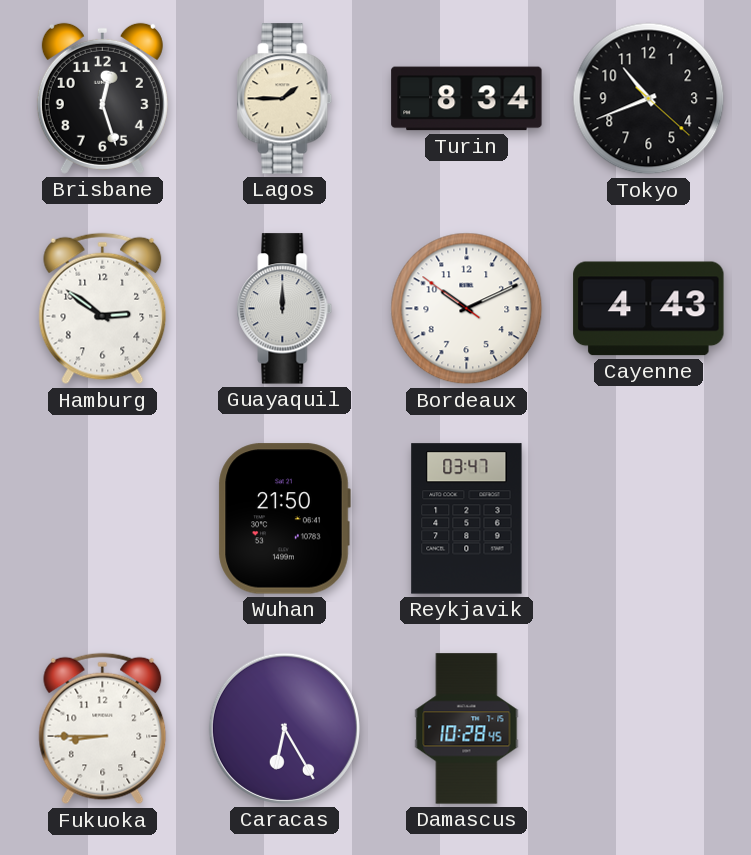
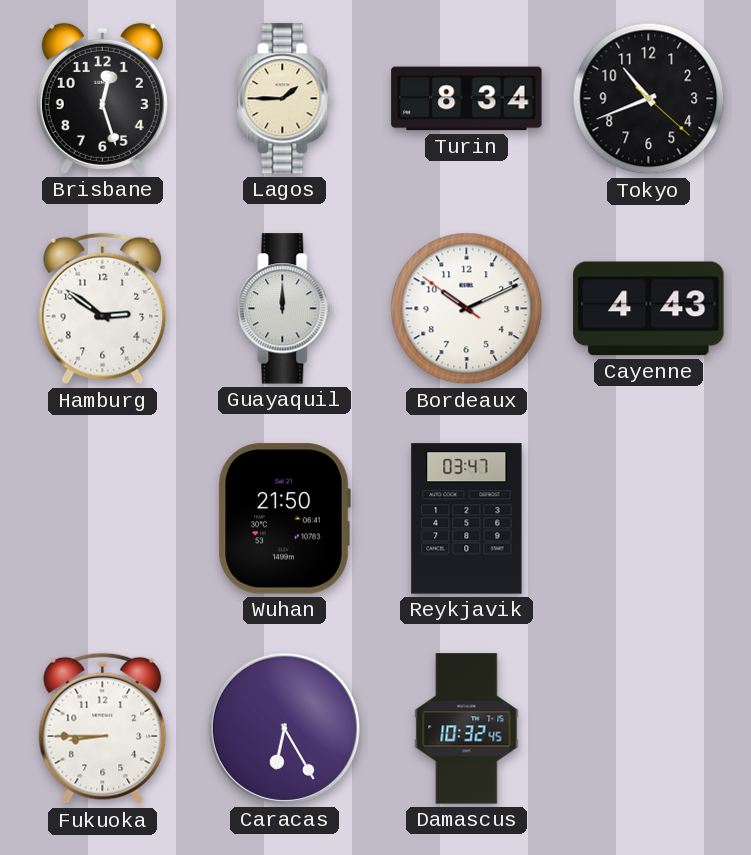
Damascus: 10:28 -> 10:32
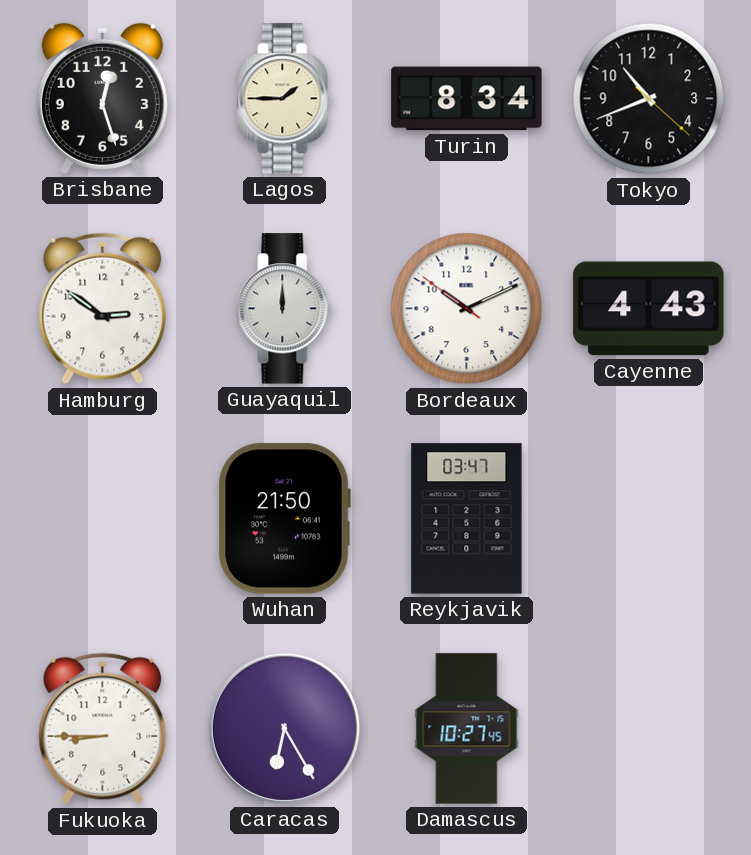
Damascus: 10:32 -> 10:27
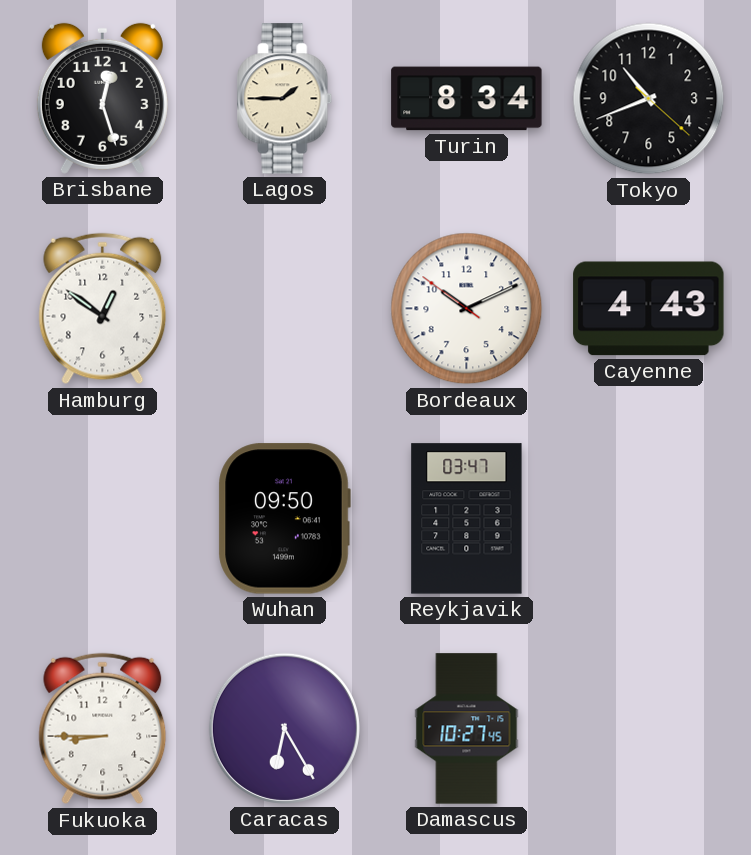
Hamburg: 2:51 -> 12:51
Guayaquil: 12:00 -> none
Wuhan: 21:50 -> 09:50
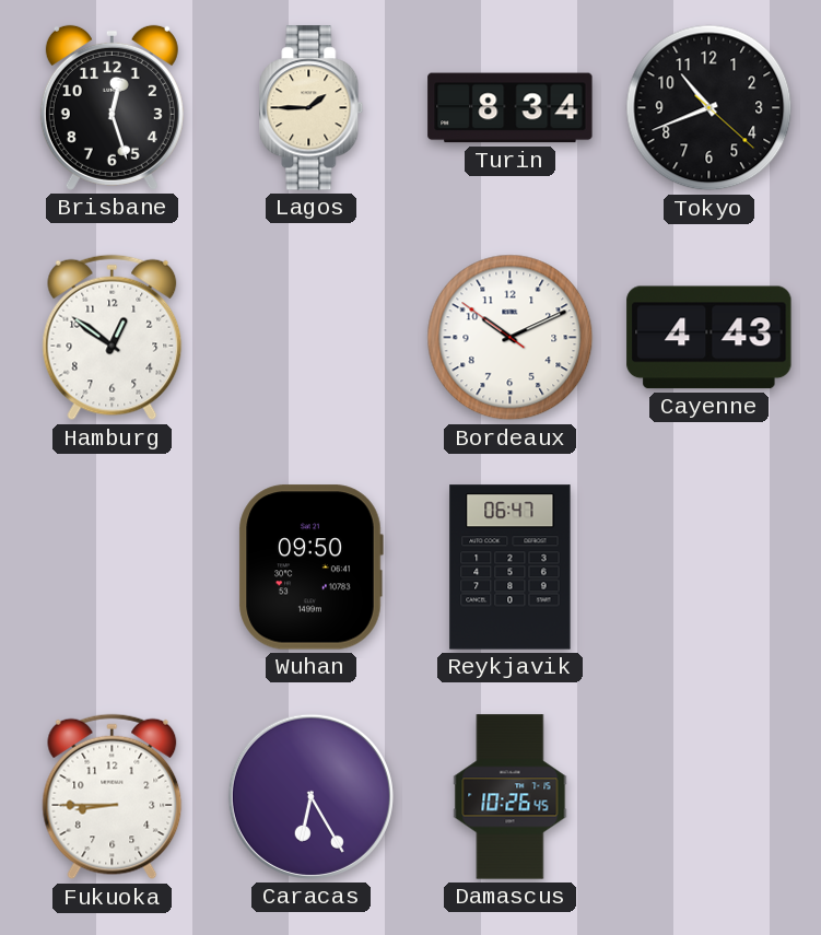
Reykjavik: 03:47 -> 06:47
Damascus: 10:27 -> 10:26
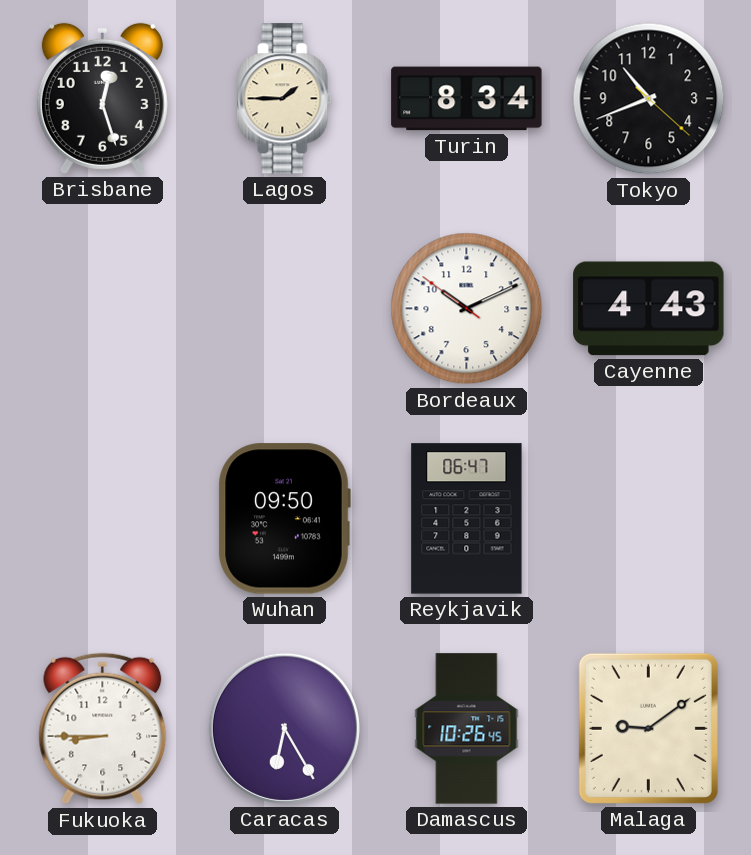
Hamburg: 12:51 -> none
Malaga: none -> 9:09
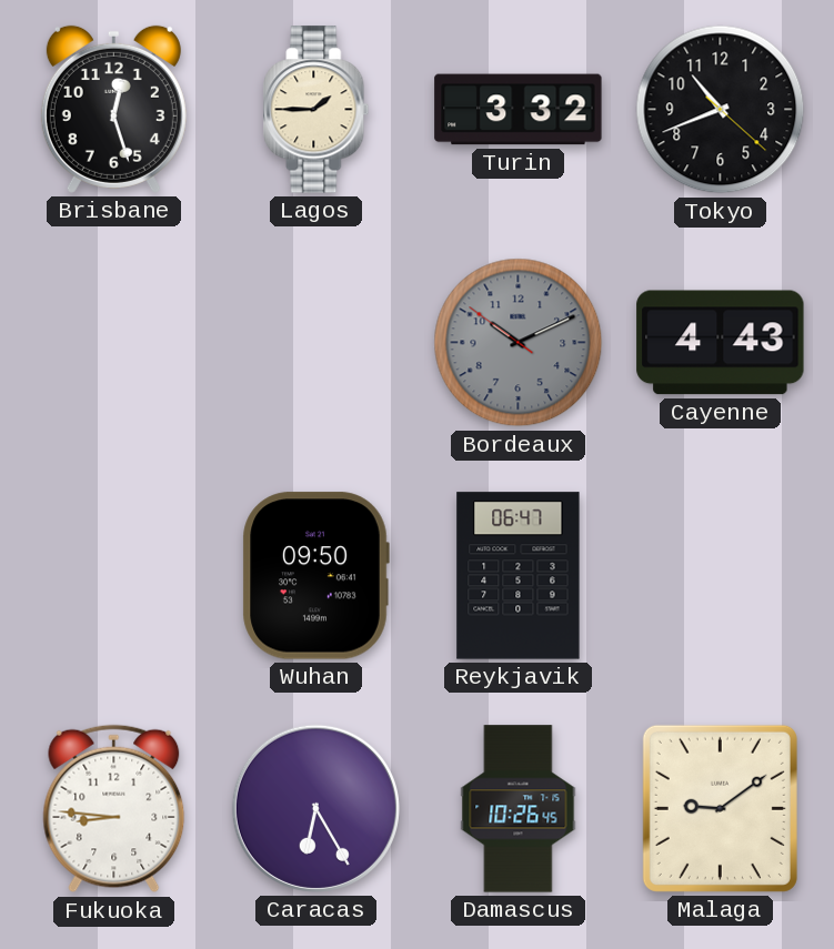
Turin: 8:34 -> 3:32
Bordeaux dial: white -> grey
Fukuoka: 8:45 -> 8:46
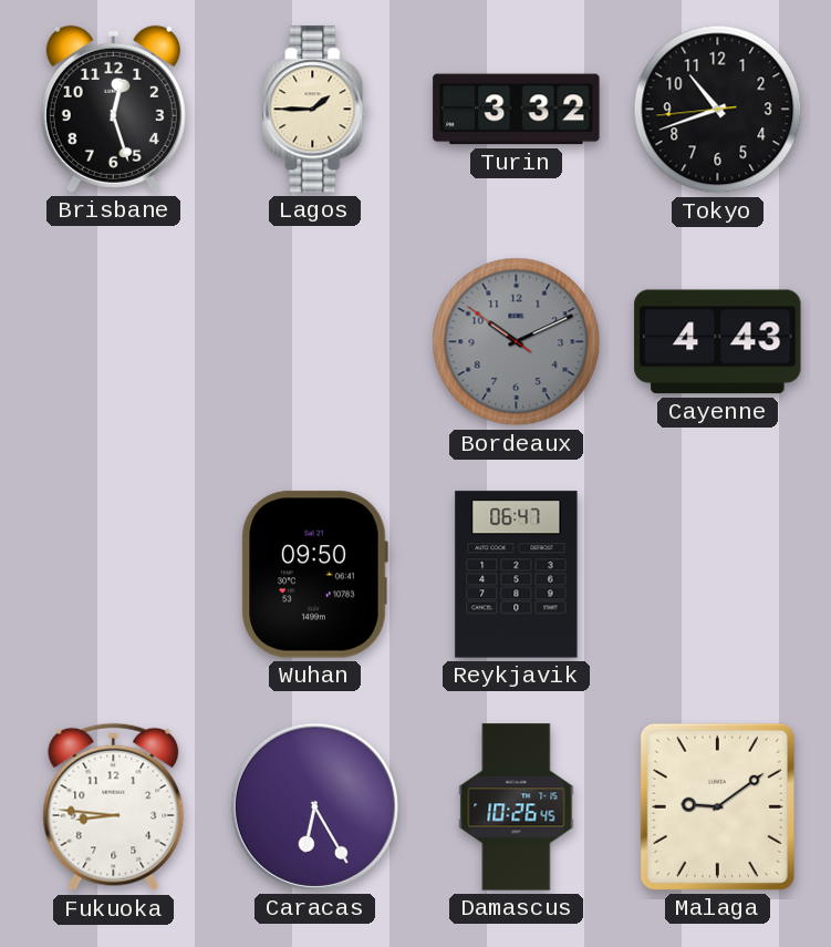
Tokyo: 10:41:22 -> 10:41:44
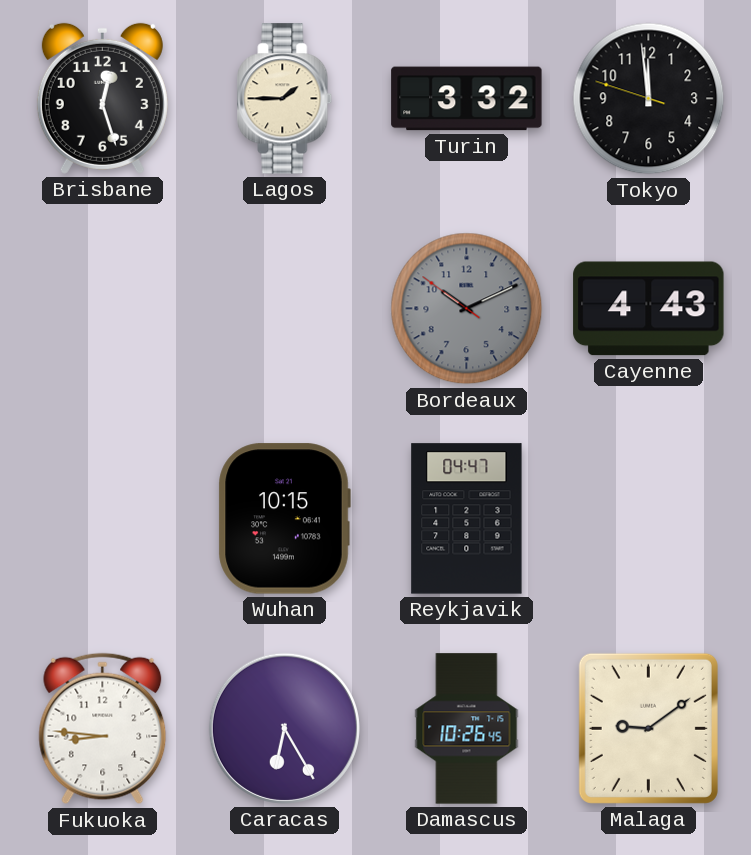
Tokyo: 10:41 -> 11:58
Wuhan: 09:50 -> 10:15
Reykjavik: 06:47 -> 04:47
